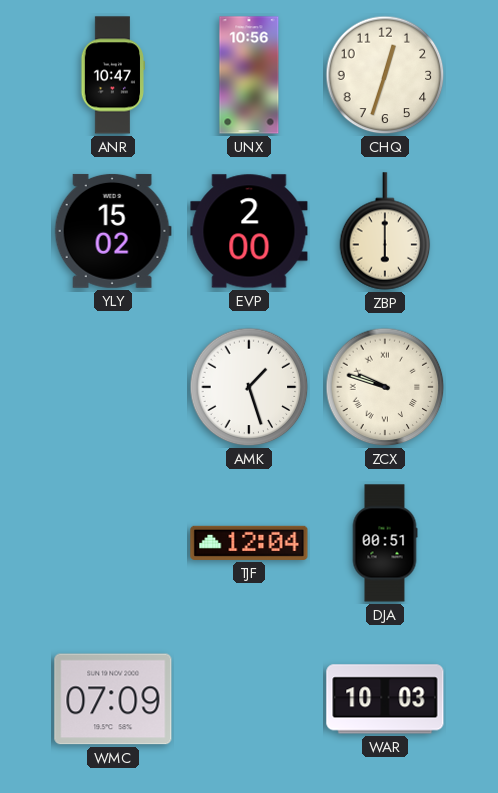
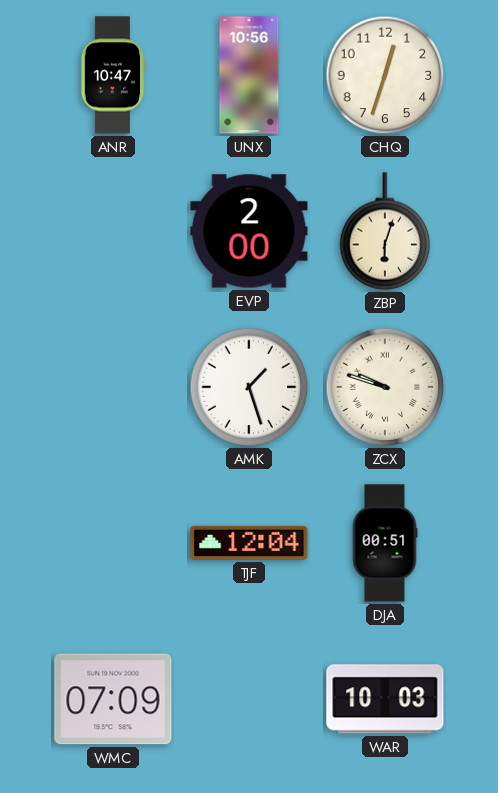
YLY: 15:02 -> none
ZBP: 6:00 -> 6:03
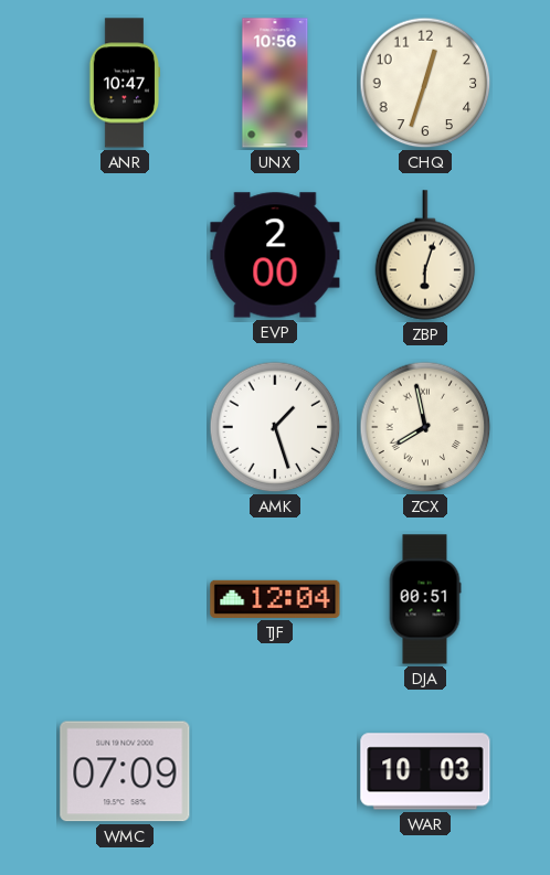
ZCX: 9:48 -> 7:58
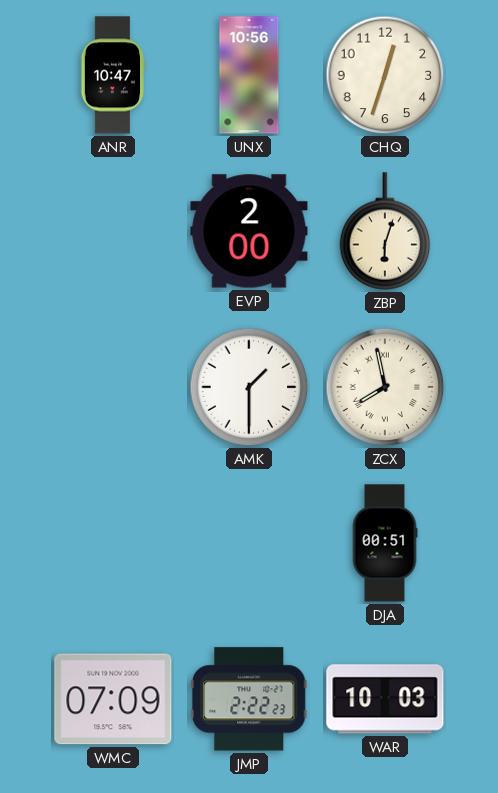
AMK: 1:27 -> 1:30
TJF: 12:04 -> none
JMP: none -> 2:22
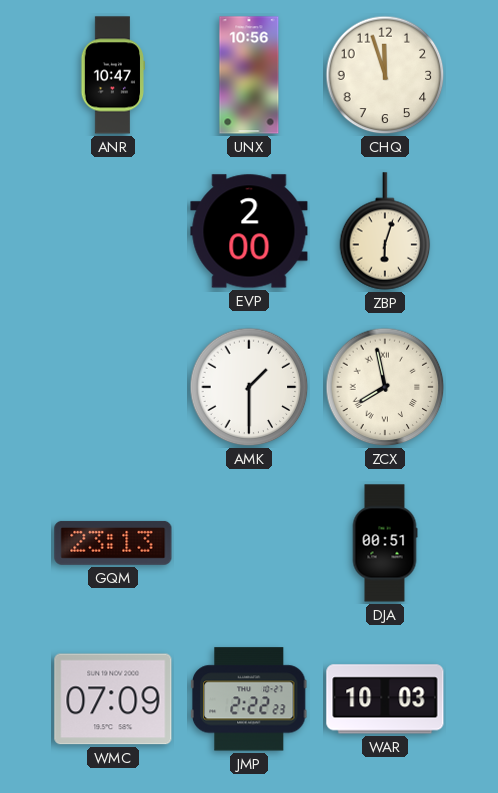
CHQ: 12:33 -> 11:57
GQM: none -> 23:13
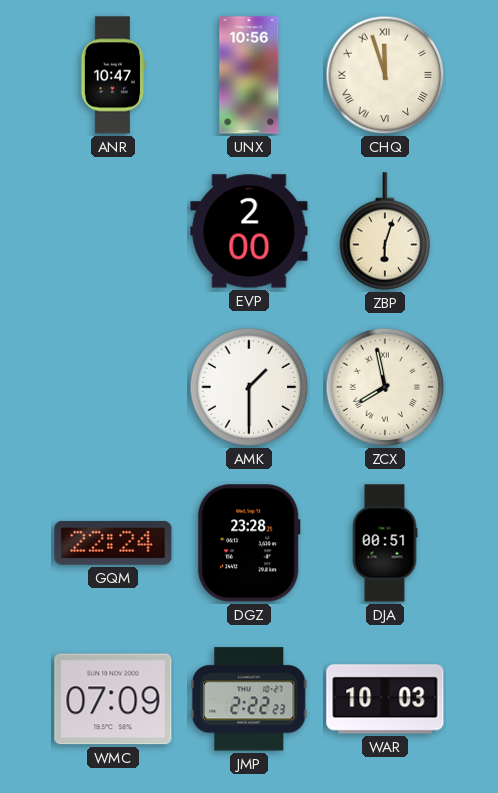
CHQ numerals: Arabic -> Roman
GQM: 23:13 -> 22:24
DGZ: none -> 23:28
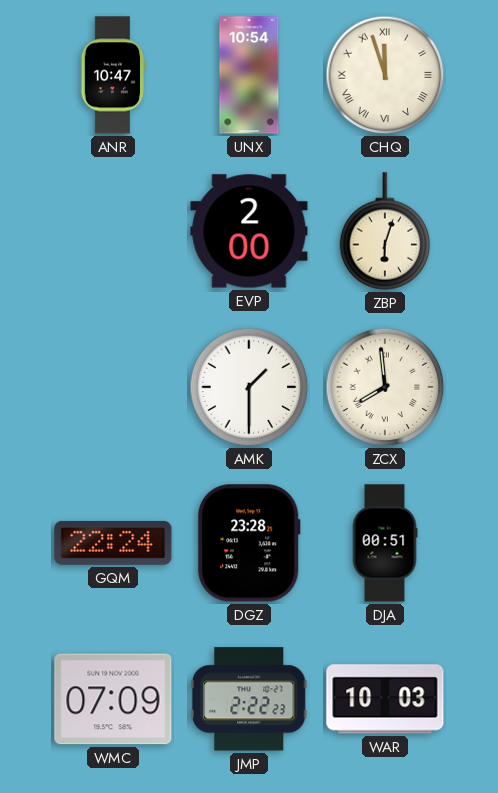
UNX: 10:56 -> 10:54
ZCX: 7:58 -> 7:59
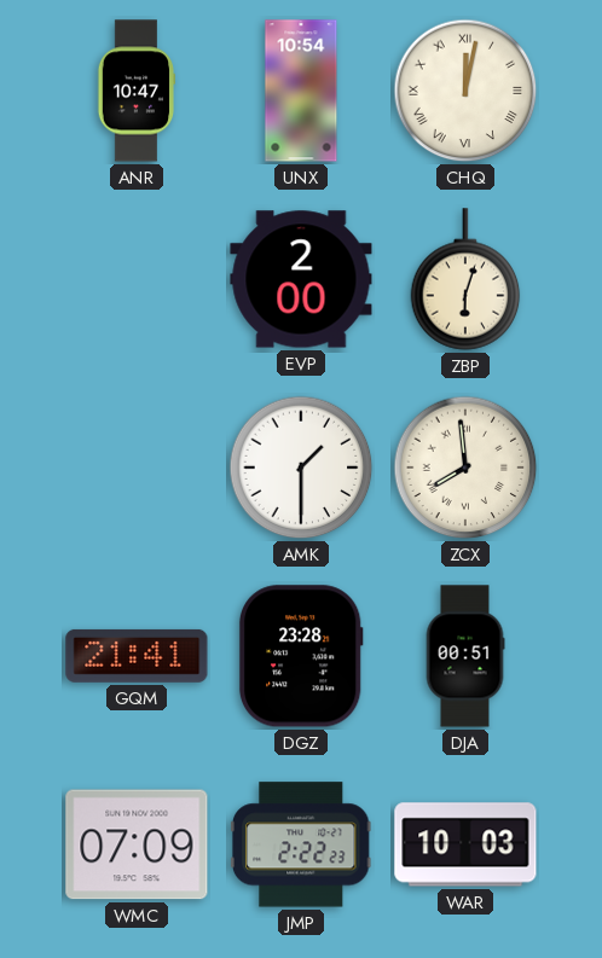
CHQ: 11:57 -> 12:02
GQM: 22:24 -> 21:41
